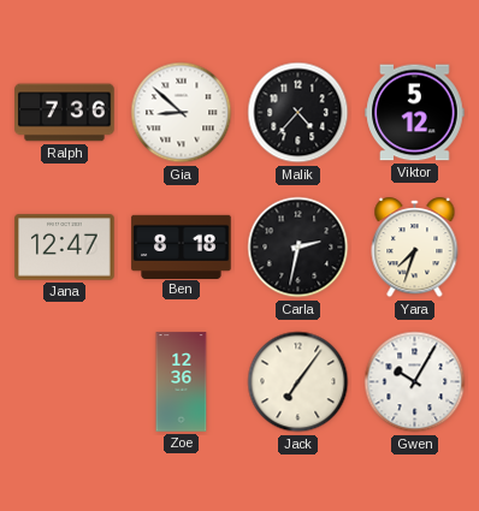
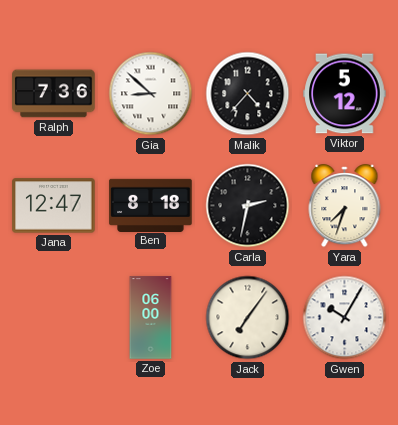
Zoe: 12:36 -> 06:00
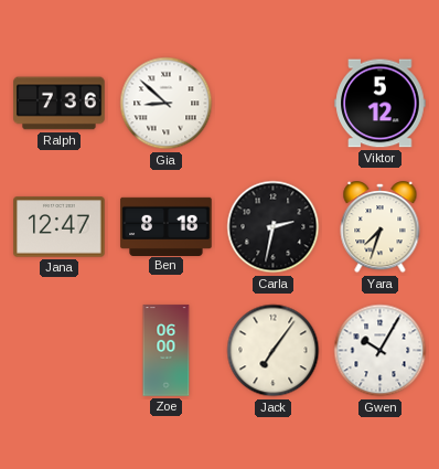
Malik: 4:37 -> none
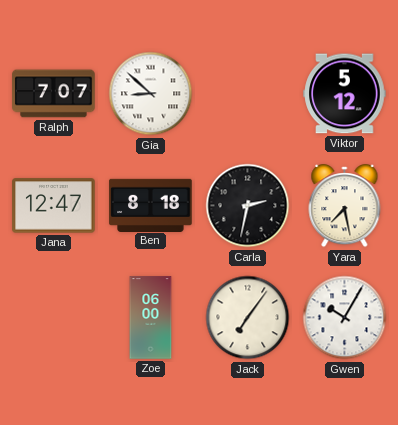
Ralph: 7:36 -> 7:07
Yara: 7:33 -> 7:28
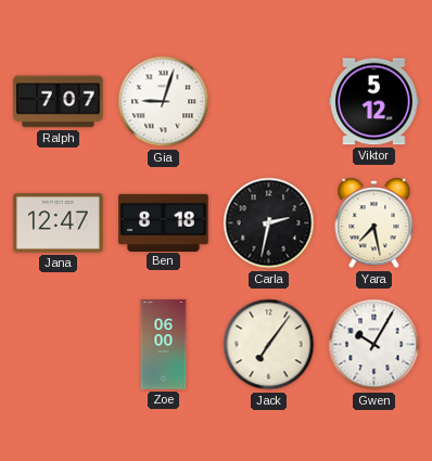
Gia: 8:52 -> 9:03
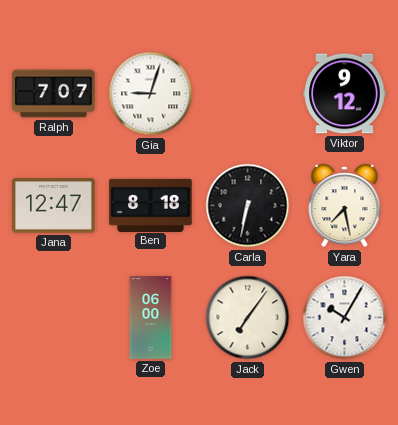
Viktor: 5:12 -> 9:12
Carla: 2:32 -> 6:32
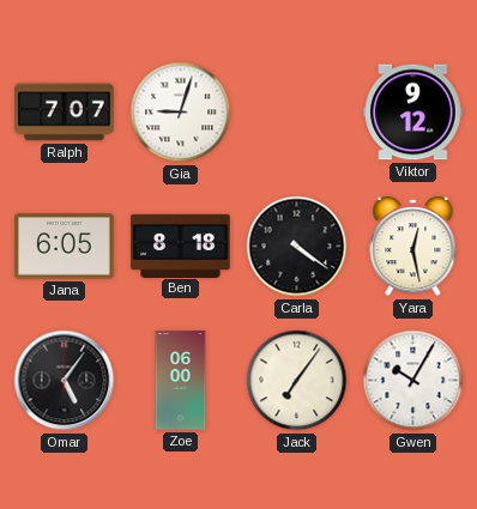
Jana: 12:47 -> 6:05
Carla: 6:32 -> 4:21
Yara: 7:28 -> 12:28
Omar: none -> 5:06
